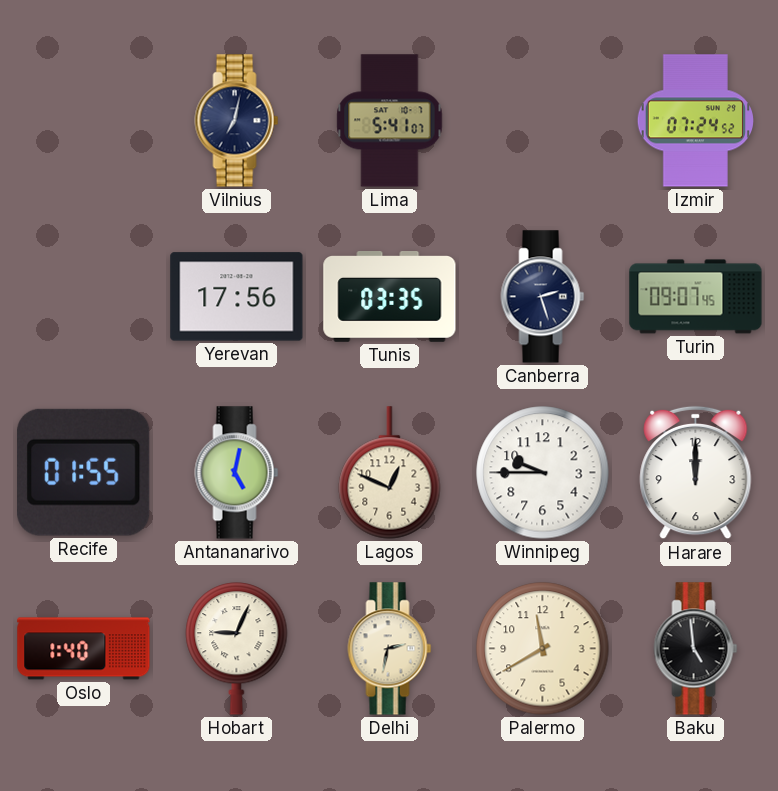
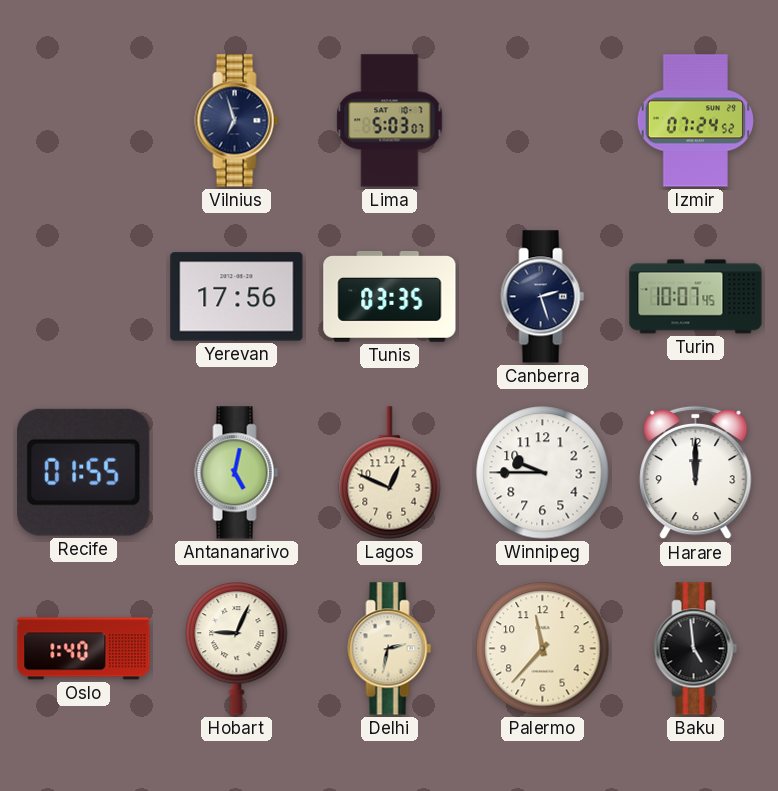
Vilnius: 7:02 -> 6:57
Lima: 5:41 -> 5:03
Turin: 09:07 -> 10:07
Palermo: 11:40 -> 11:37
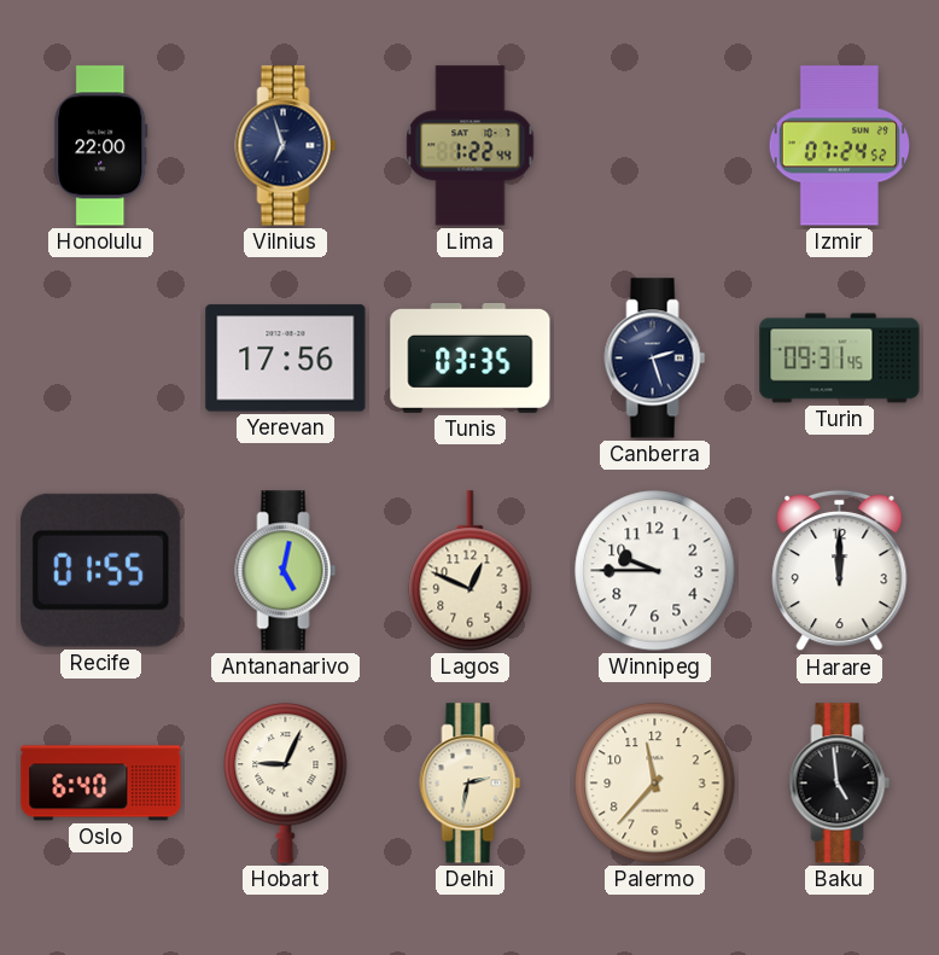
Honolulu: none -> 22:00
Lima: 5:03 -> 1:22
Turin: 10:07 -> 09:31
Oslo: 1:40 -> 6:40
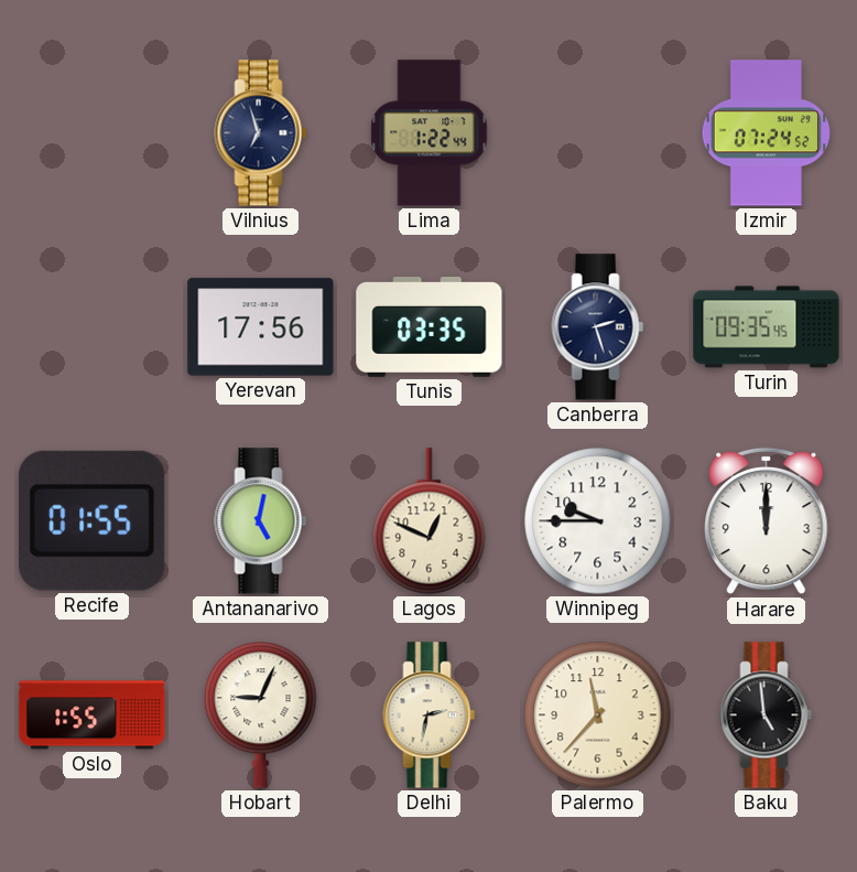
Honolulu: 22:00 -> none
Turin: 09:31 -> 09:35
Oslo: 6:40 -> 1:55
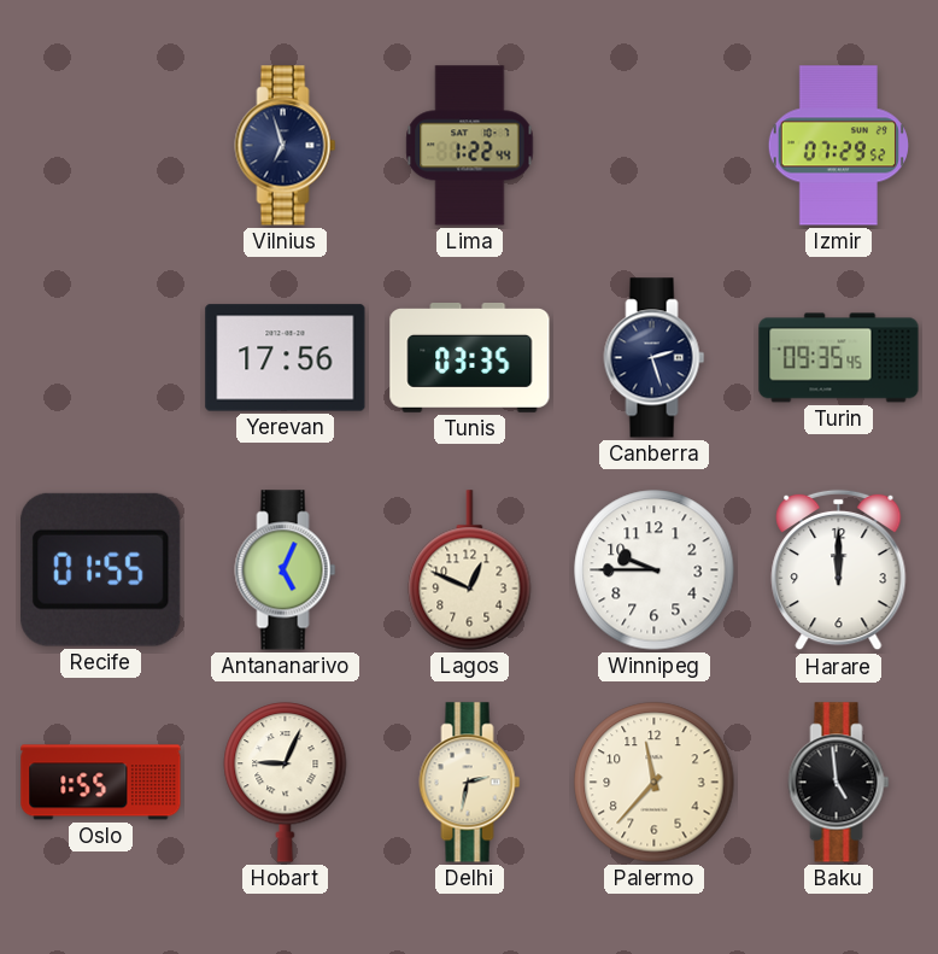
Izmir: 07:24 -> 07:29
Antananarivo: 5:02 -> 5:04
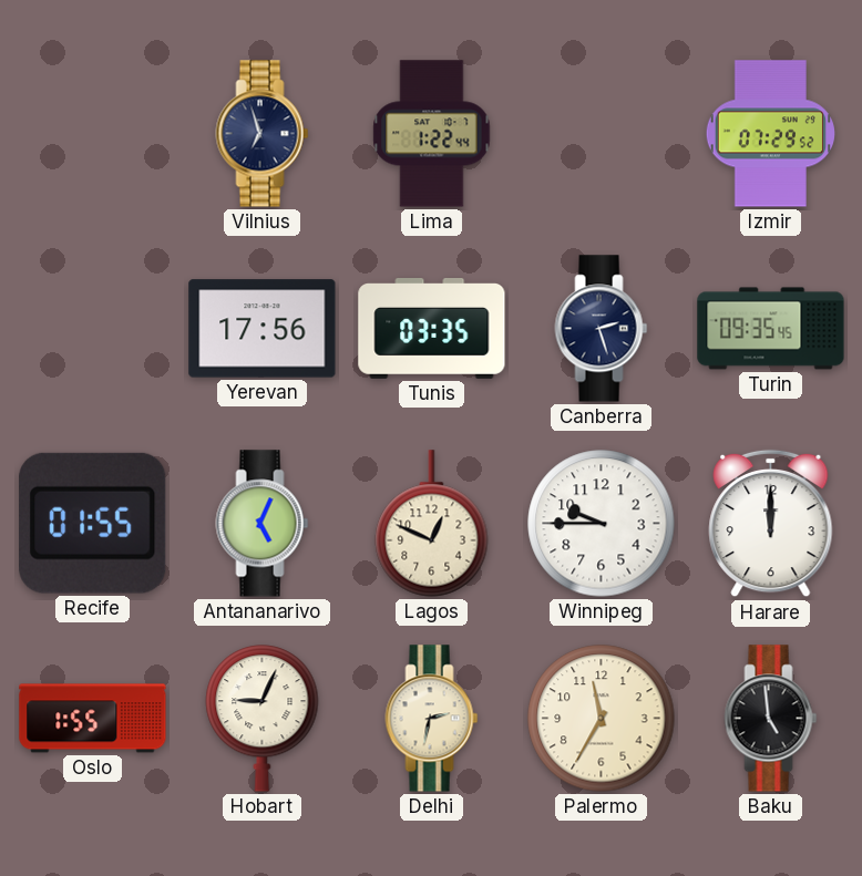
Palermo: 11:37 -> 11:35
